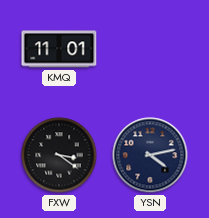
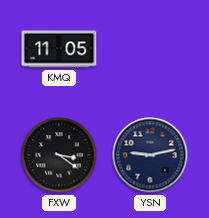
KMQ: 11:01 -> 11:05
YSN: 4:13 -> 9:13
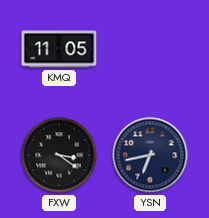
YSN: 9:13 -> 6:43
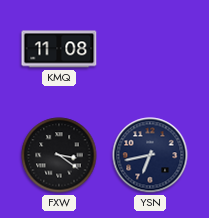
KMQ: 11:05 -> 11:08
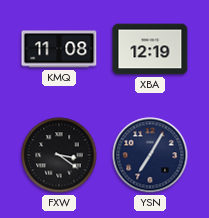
XBA: none -> 12:19
YSN: 6:43 -> 7:05
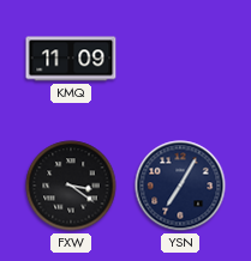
KMQ: 11:08 -> 11:09
XBA: 12:19 -> none
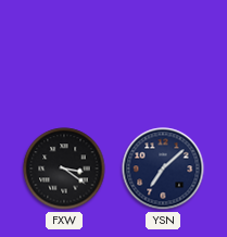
KMQ: 11:09 -> none
YSN: 7:05 -> 7:08
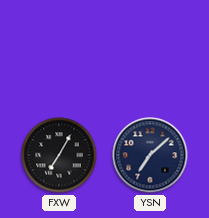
FXW: 3:21 -> 7:05
